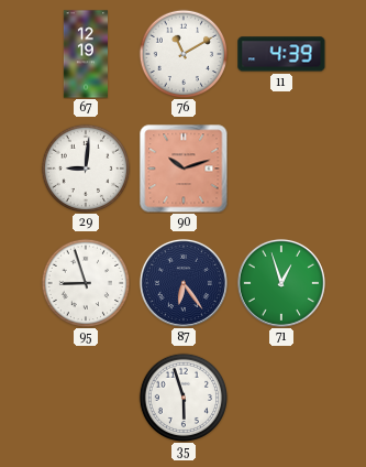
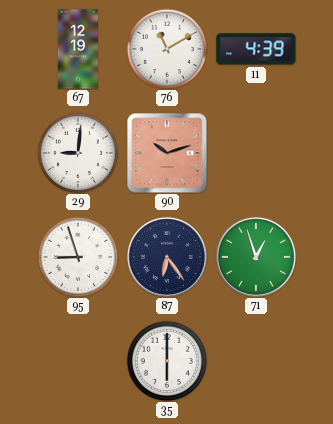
35: 5:57 -> 6:00
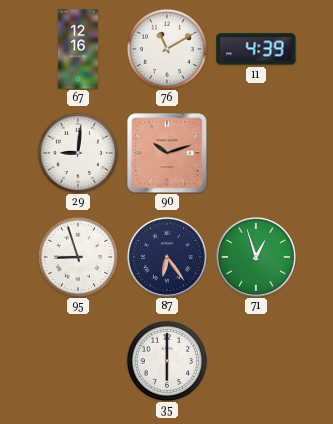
67: 12:19 -> 12:16
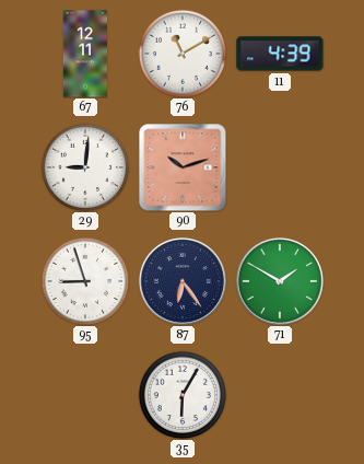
67: 12:16 -> 12:11
71: 12:57 -> 1:50
35: 6:00 -> 6:05
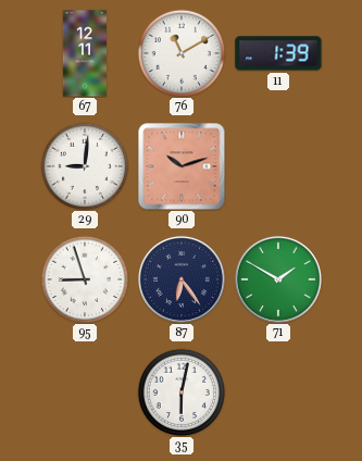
11: 4:39 -> 1:39
35: 6:05 -> 6:02
